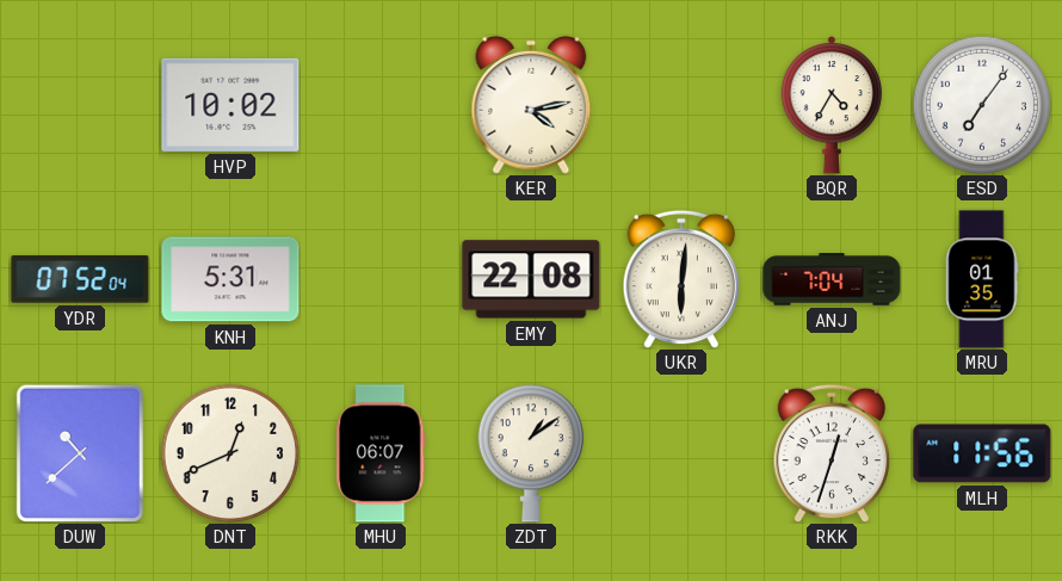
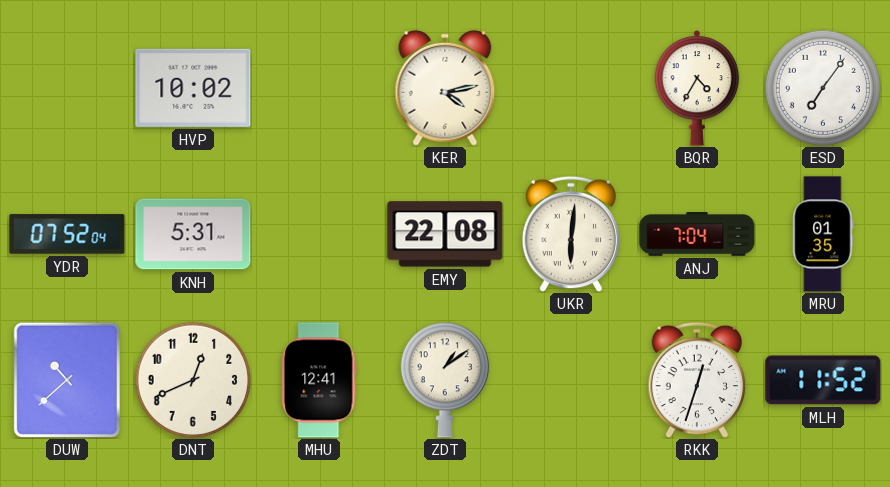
MHU: 06:07 -> 12:41
MLH: 11:56 -> 11:52
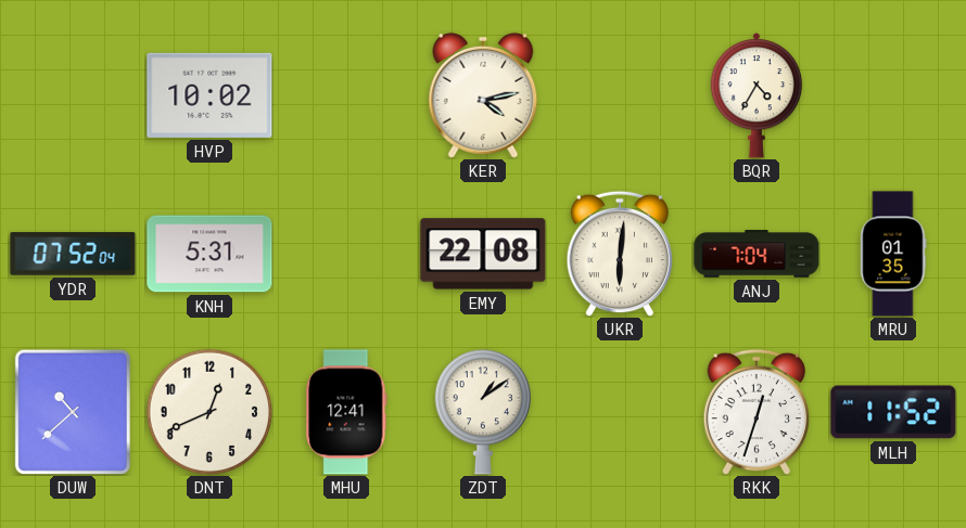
ESD: 7:06 -> none
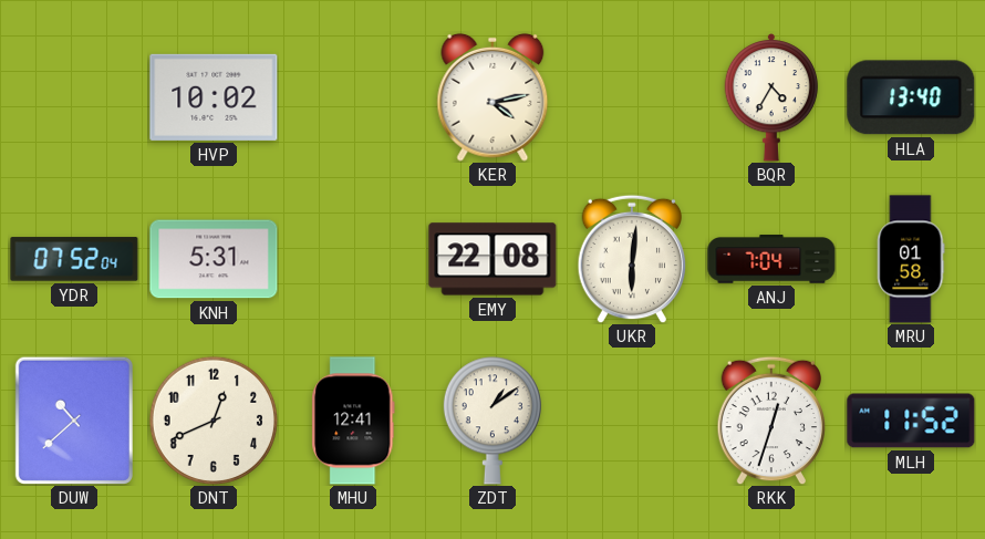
HLA: none -> 13:40
MRU: 01:35 -> 01:58
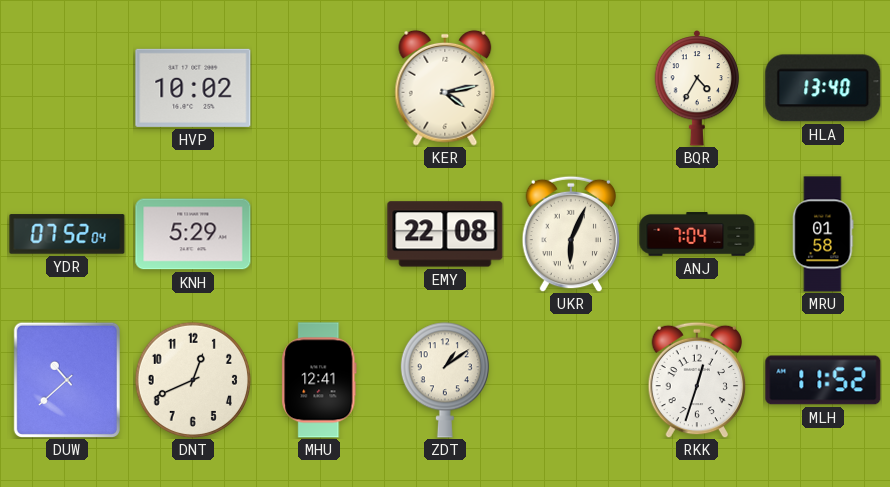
KNH: 5:31 -> 5:29
UKR: 6:01 -> 6:04
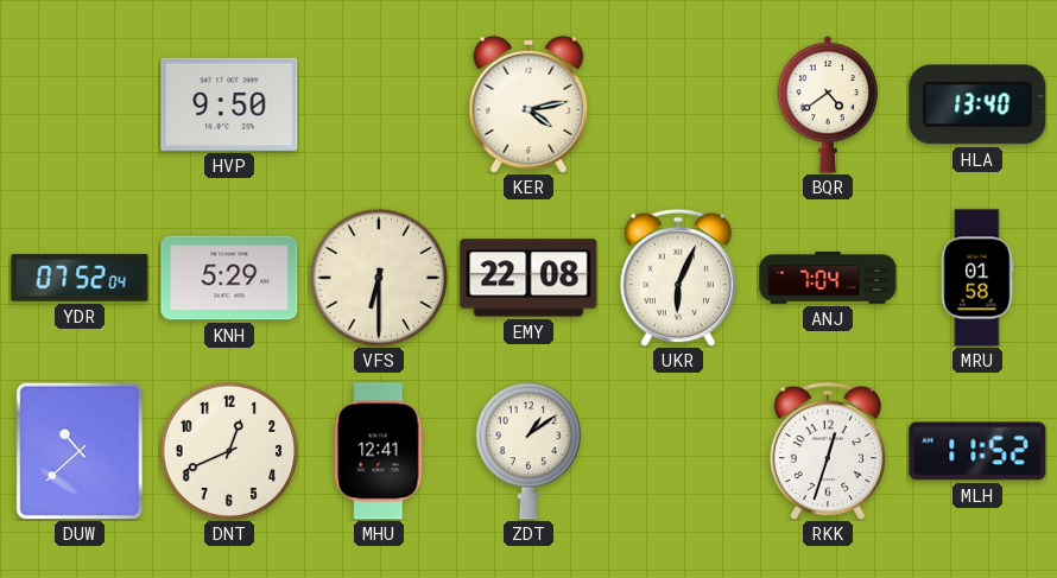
HVP: 10:02 -> 9:50
BQR: 4:35 -> 4:39
VFS: none -> 6:30
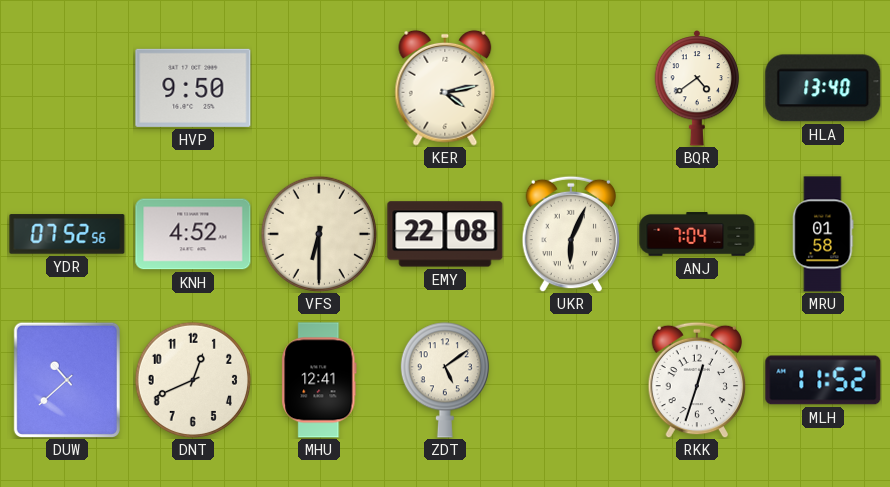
YDR: 07:52:04 -> 07:52:56
KNH: 5:29 -> 4:52
ZDT: 1:09 -> 5:09
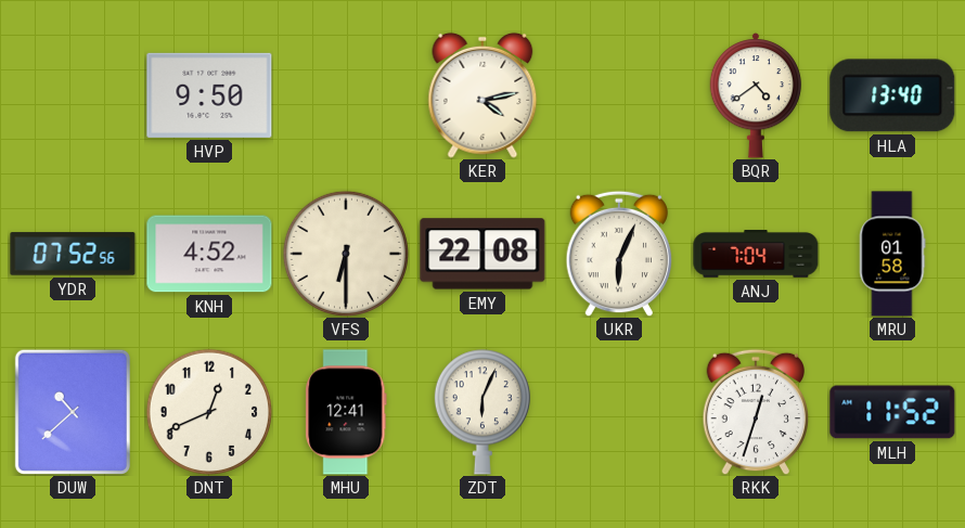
ZDT: 5:09 -> 6:04
